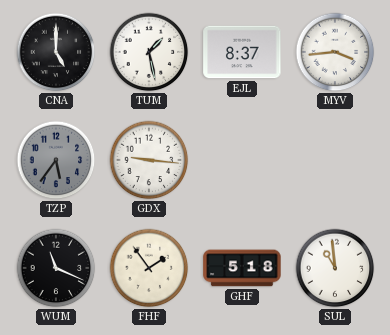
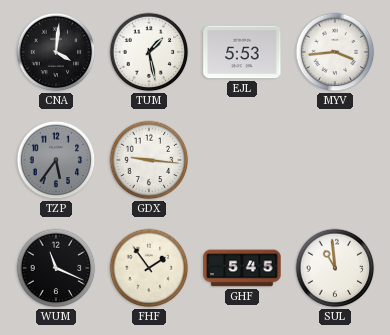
CNA: 5:00 -> 4:01
EJL: 8:37 -> 5:53
GHF: 5:18 -> 5:45
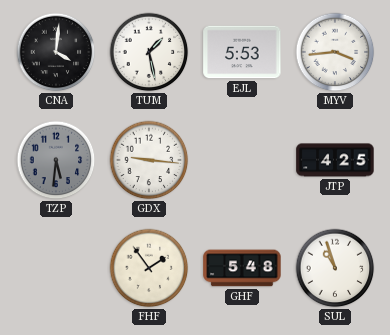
TZP: 5:36 -> 5:31
JTP: none -> 4:25
WUM: 11:19 -> none
GHF: 5:45 -> 5:48
SUL: 10:59 -> 10:57
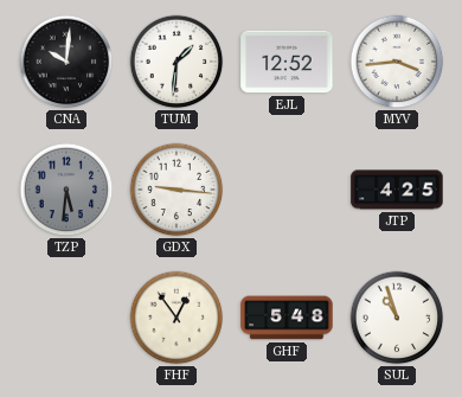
CNA: 4:01 -> 10:01
TUM: 1:28 -> 1:31
EJL: 5:53 -> 12:52
FHF: 1:54 -> 12:54
